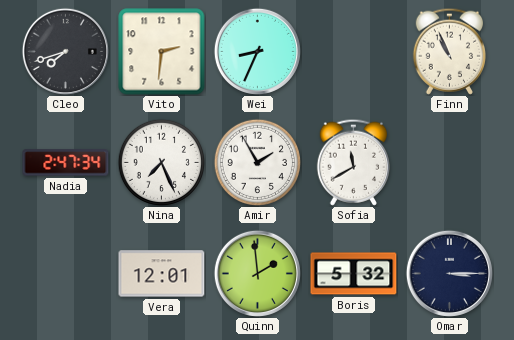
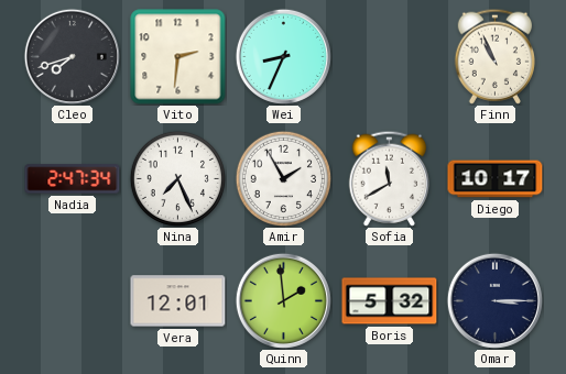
Diego: none -> 10:17
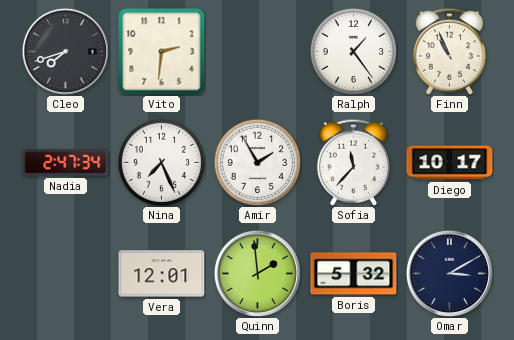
Wei: 8:34 -> none
Ralph: none -> 1:24
Sofia: 11:40 -> 11:37
Omar: 3:15 -> 3:10
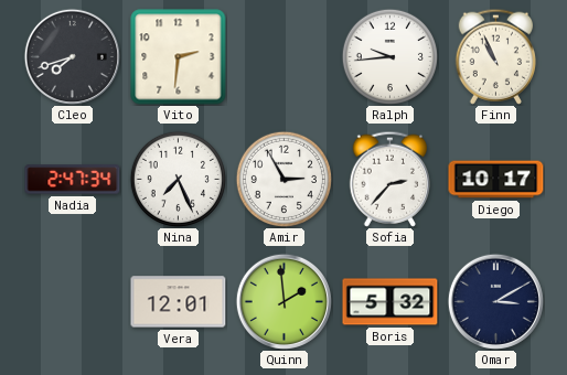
Ralph: 1:24 -> 9:44
Amir: 1:55 -> 2:55
Sofia: 11:37 -> 2:37
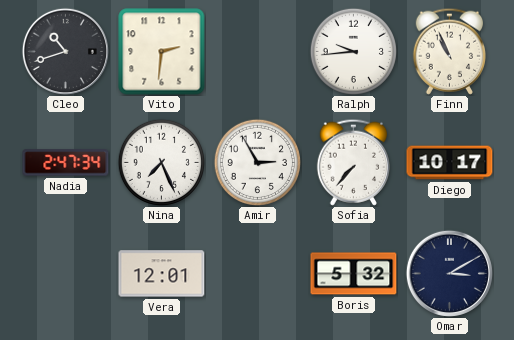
Cleo: 7:42 -> 10:42
Sofia: 2:37 -> 7:37
Quinn: 1:59 -> none
